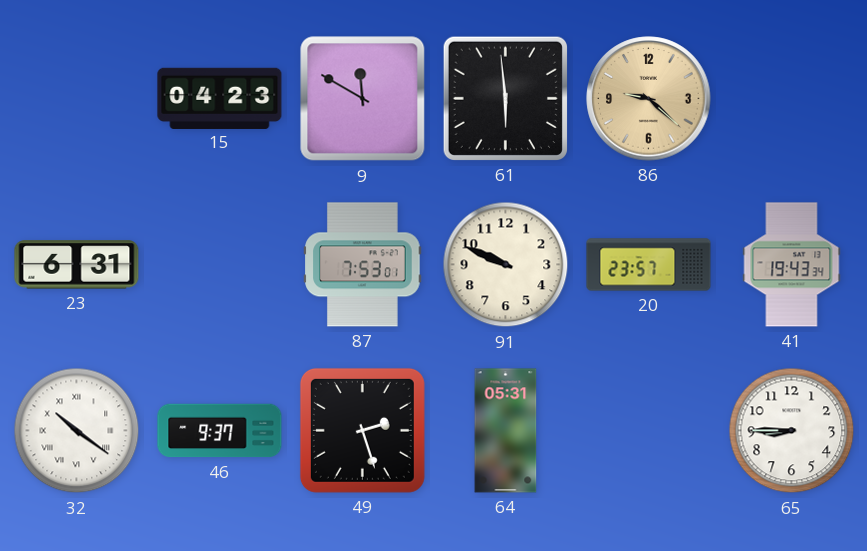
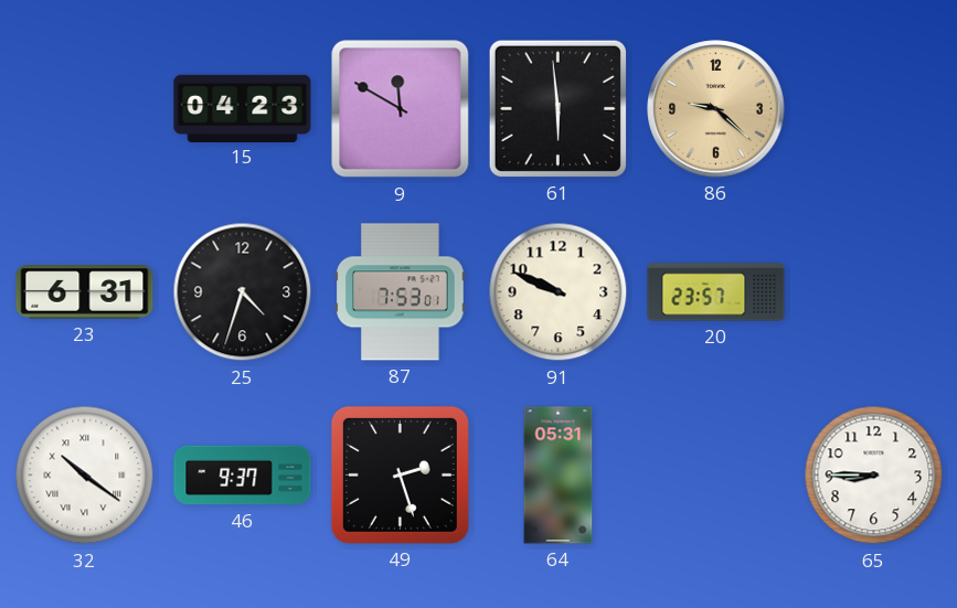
25: none -> 4:33
41: 19:43 -> none
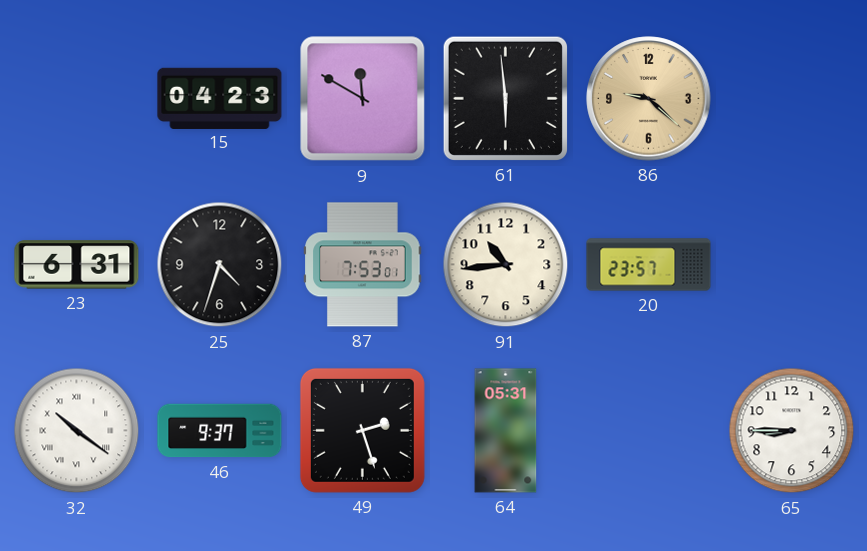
91: 9:49 -> 10:44
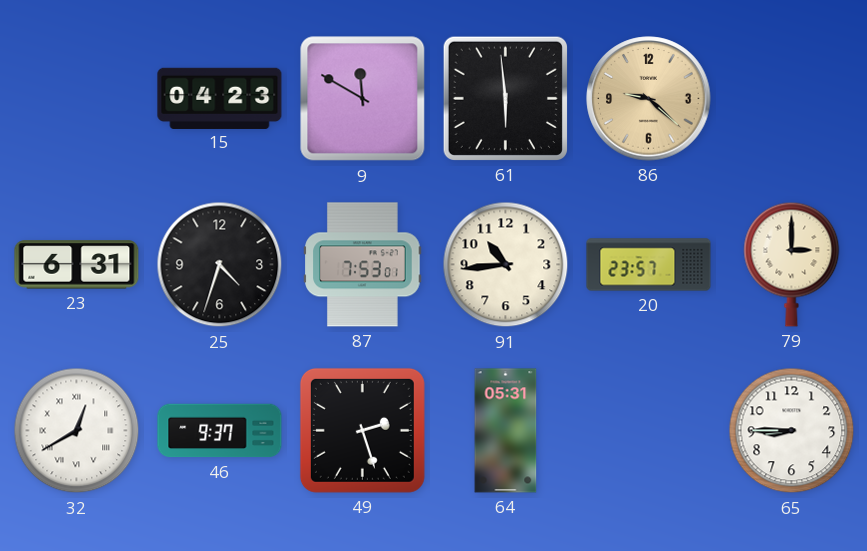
79: none -> 3:00
32: 10:21 -> 12:40
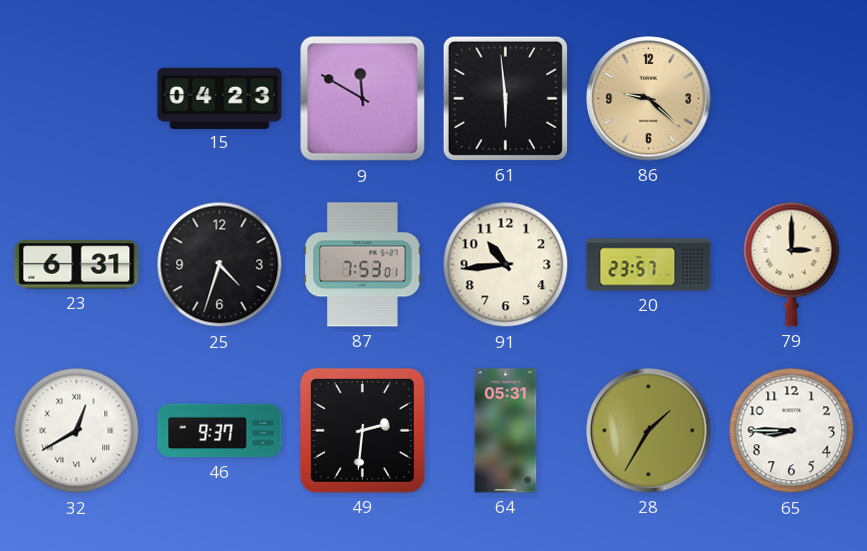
49: 2:27 -> 2:31
28: none -> 1:35
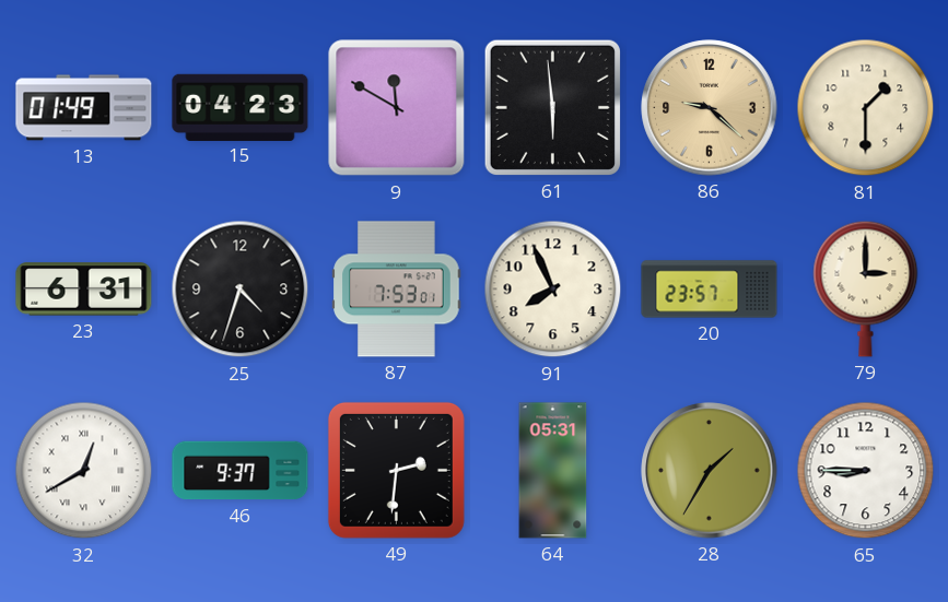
13: none -> 01:49
81: none -> 1:30
91: 10:44 -> 7:56
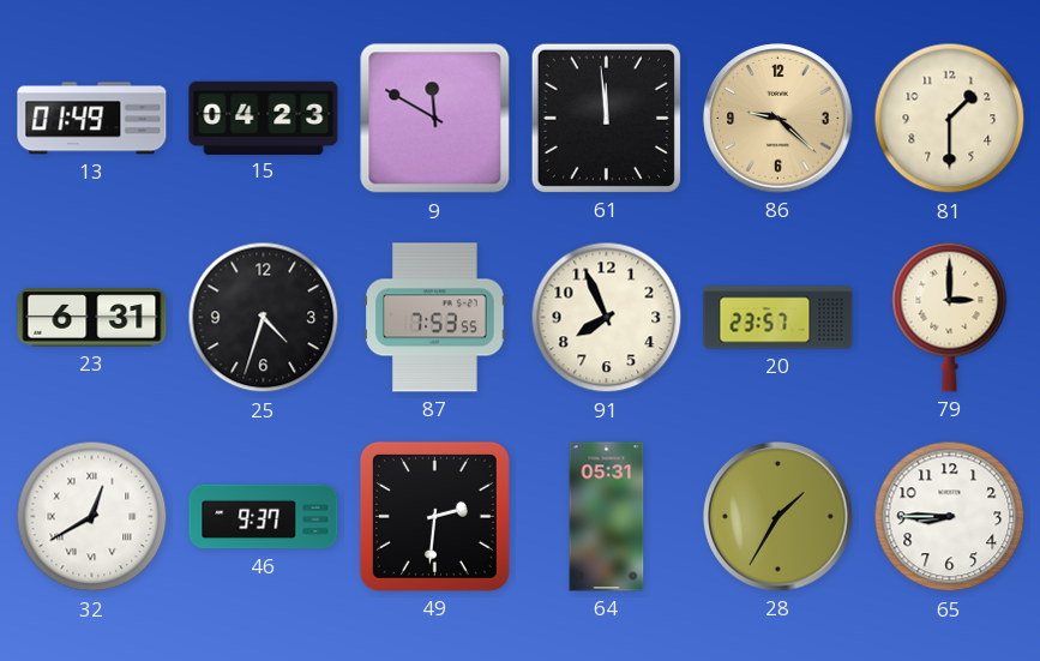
61: 5:59 -> 11:59
87: 7:53:01 -> 7:53:55
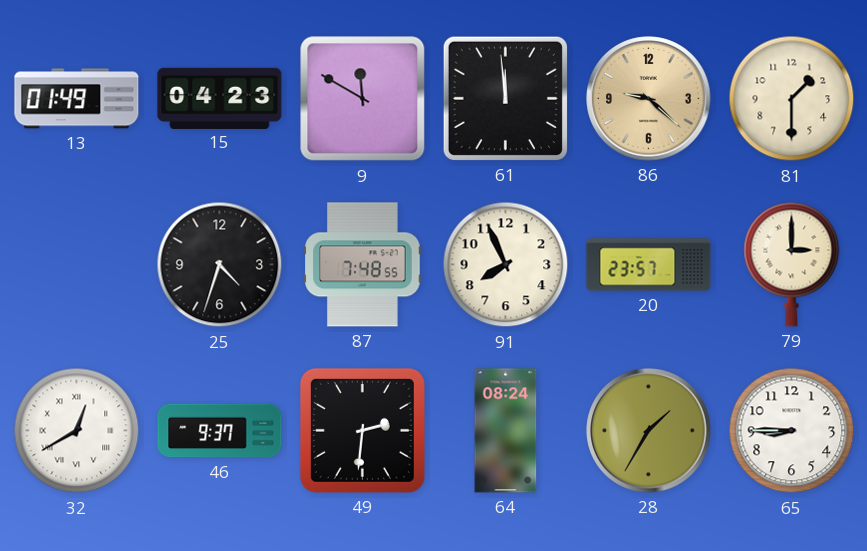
23: 6:31 -> none
87: 7:53 -> 7:48
64: 05:31 -> 08:24
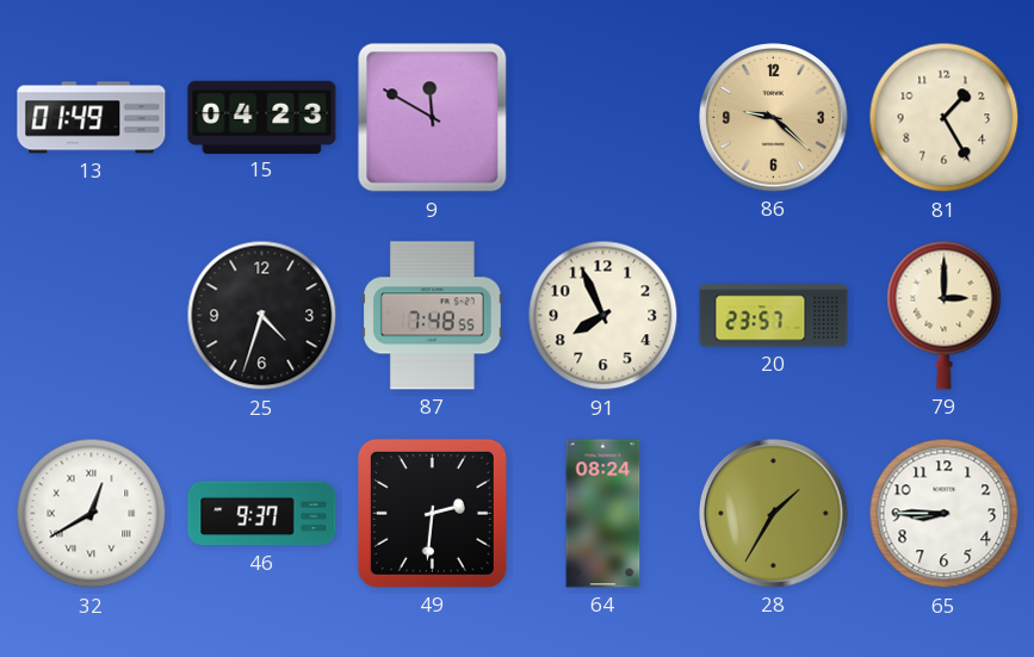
61: 11:59 -> none
81: 1:30 -> 1:25
